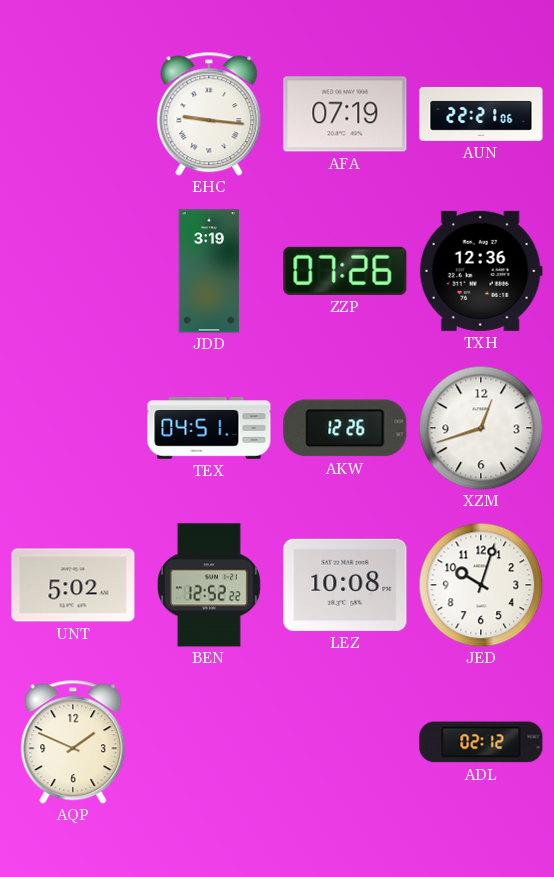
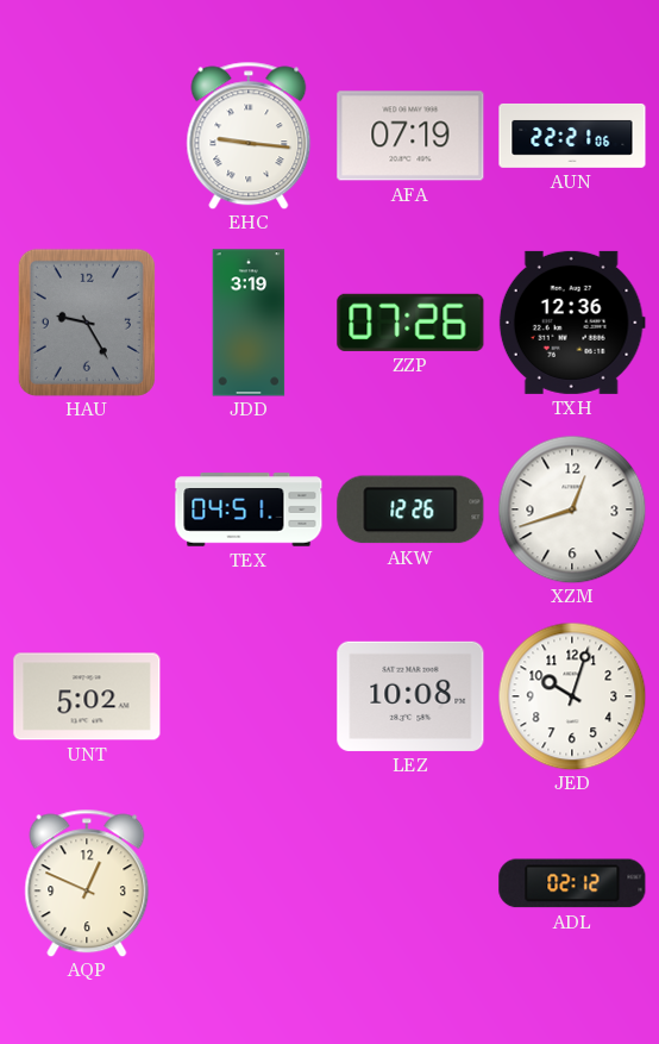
HAU: none -> 9:25
BEN: 12:52 -> none
AQP: 1:49 -> 12:49
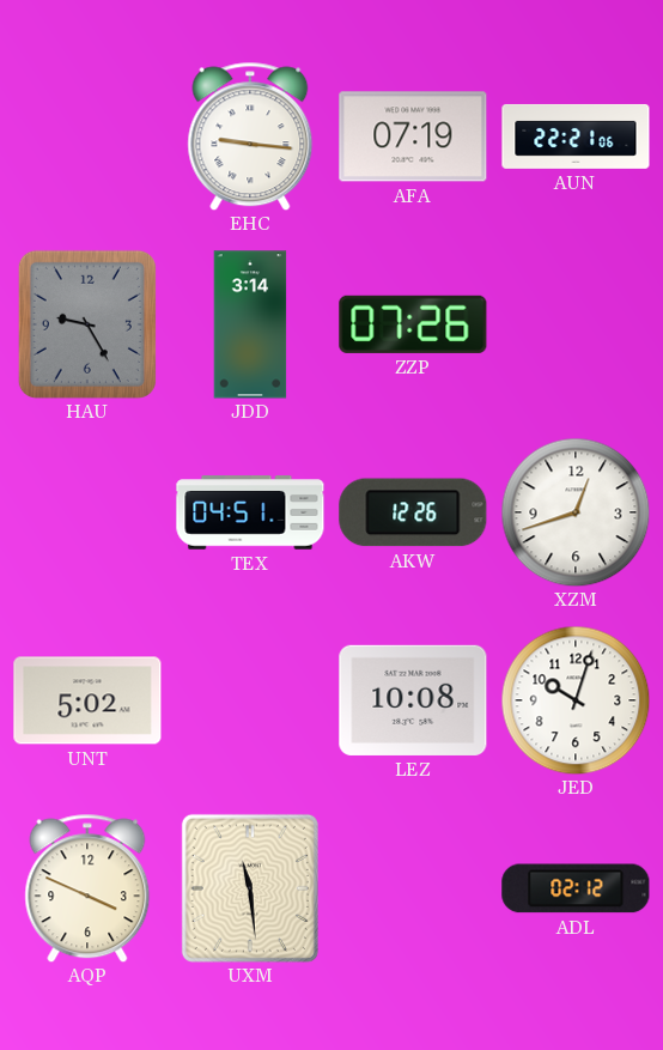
JDD: 3:19 -> 3:14
TXH: 12:36 -> none
AQP: 12:49 -> 3:49
UXM: none -> 11:29
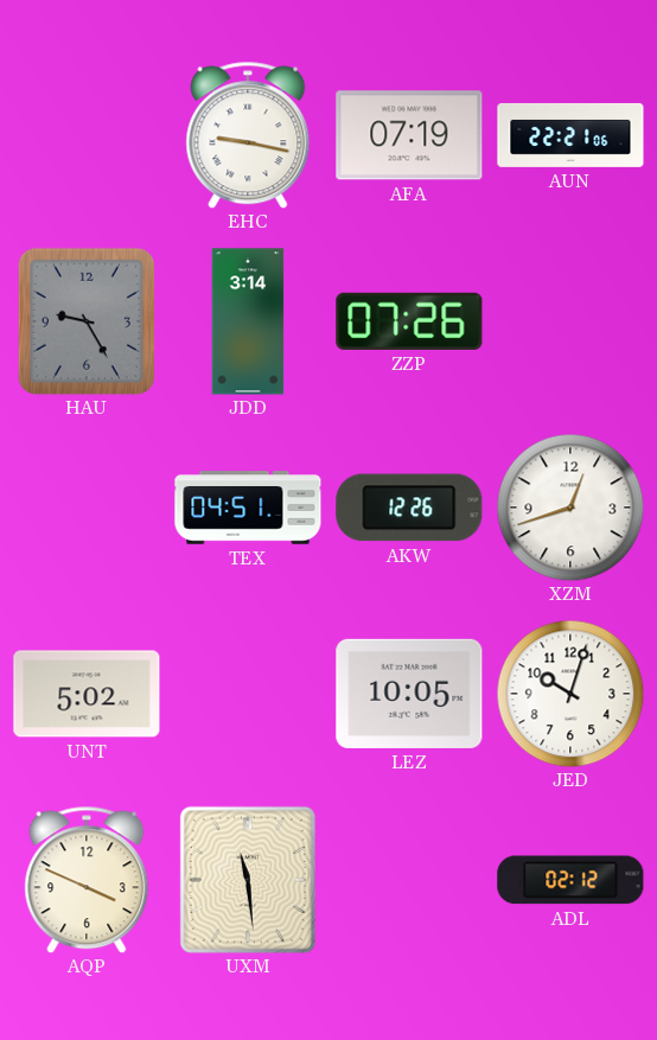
EHC: 9:16 -> 9:17
LEZ: 10:08 -> 10:05
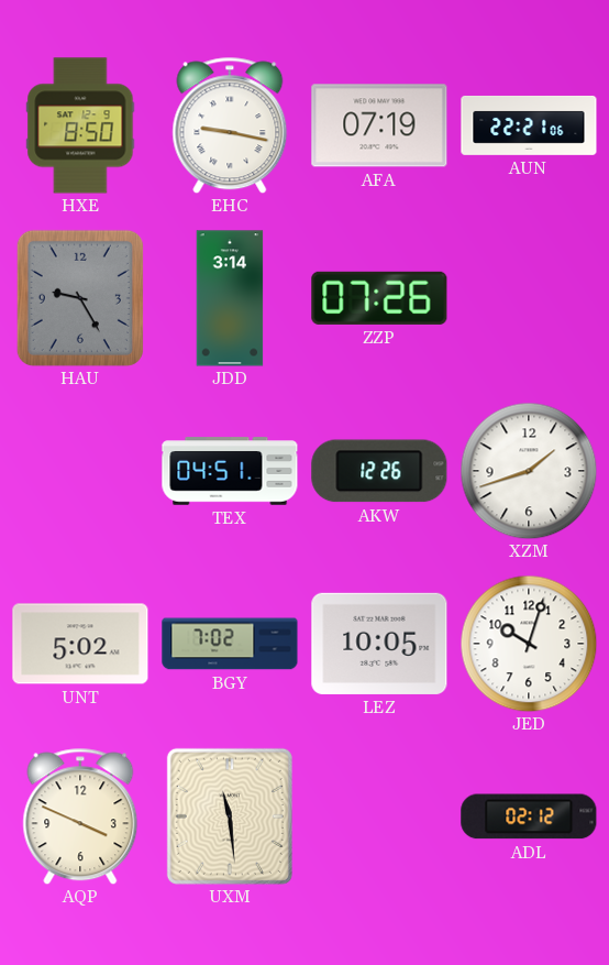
HXE: none -> 8:50
XZM: 12:42 -> 1:42
BGY: none -> 7:02
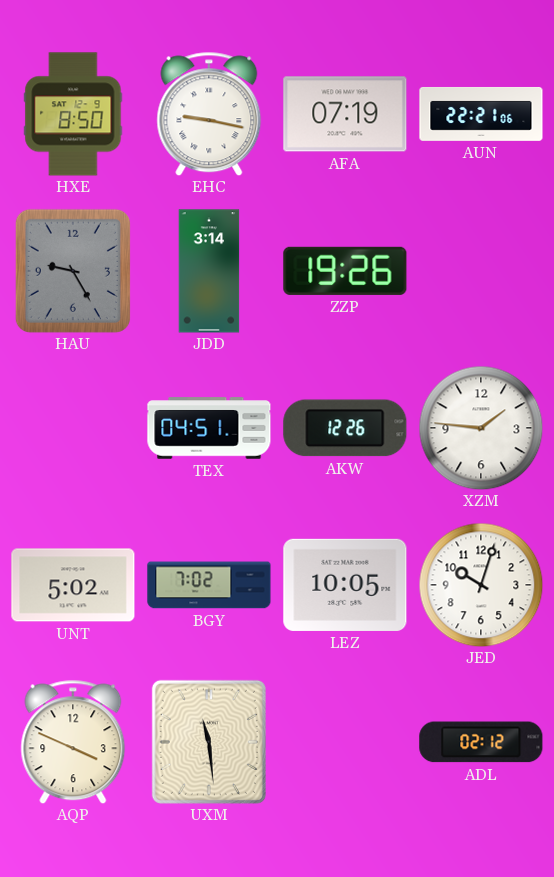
ZZP: 07:26 -> 19:26
XZM: 1:42 -> 1:46
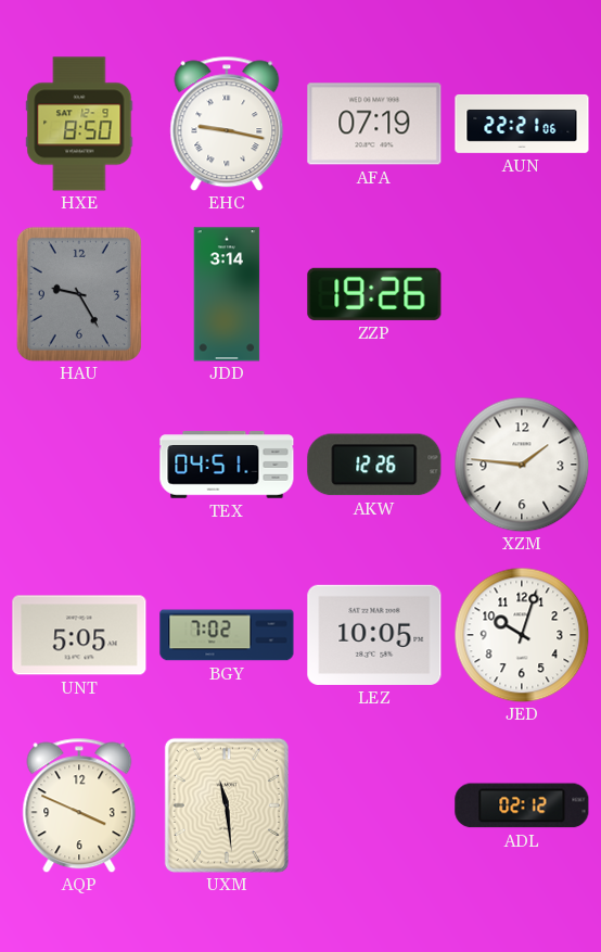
UNT: 5:02 -> 5:05
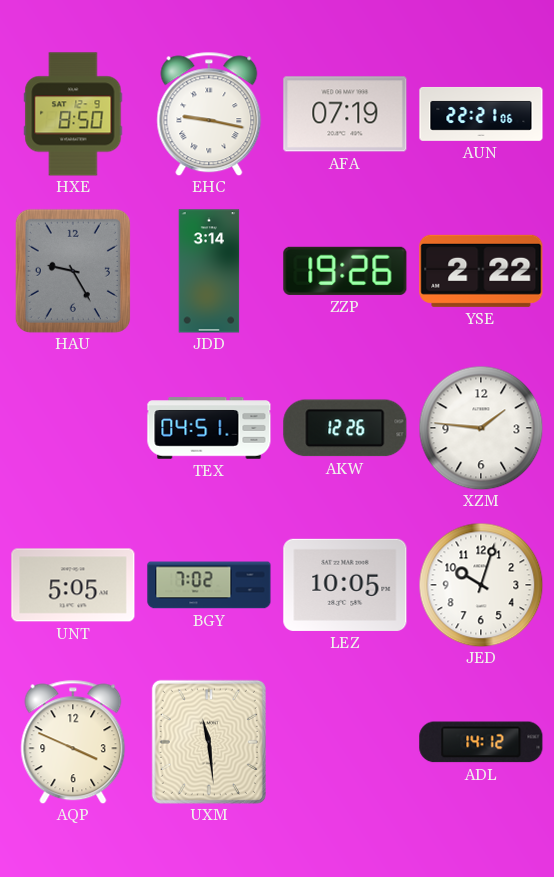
YSE: none -> 2:22
ADL: 02:12 -> 14:12
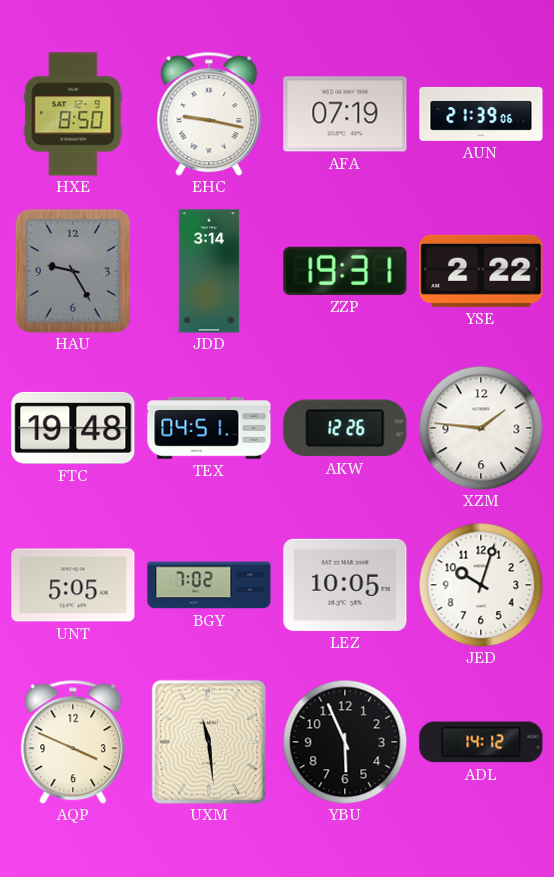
AUN: 22:21 -> 21:39
ZZP: 19:26 -> 19:31
FTC: none -> 19:48
YBU: none -> 5:56
